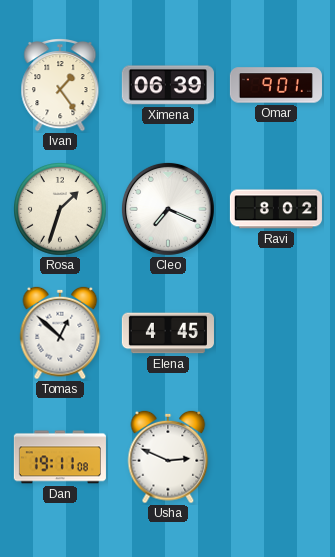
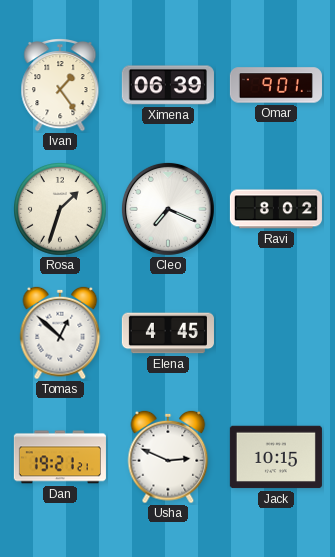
Dan: 19:11 -> 19:21
Jack: none -> 10:15
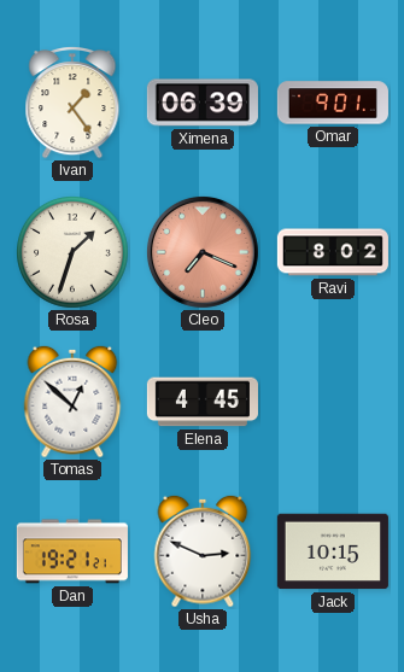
Cleo dial: white -> salmon
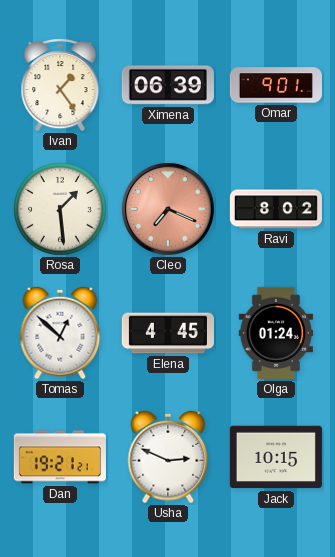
Rosa: 1:33 -> 1:29
Olga: none -> 01:24
